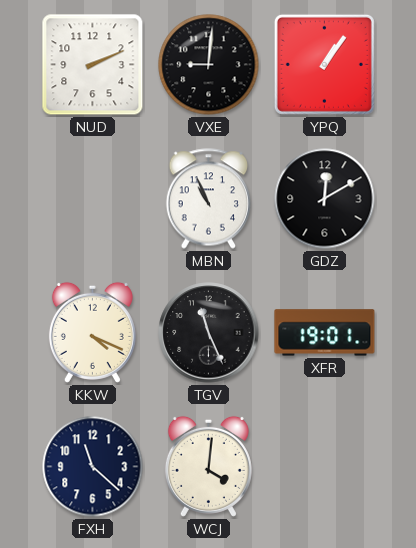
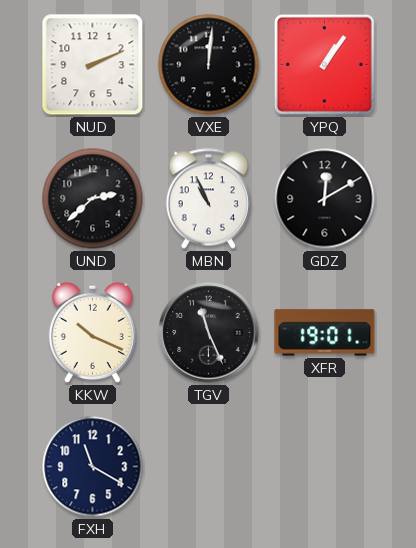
VXE: 9:01 -> 12:01
UND: none -> 2:38
KKW: 4:19 -> 10:19
FXH: 11:22 -> 11:20
WCJ: 4:01 -> none
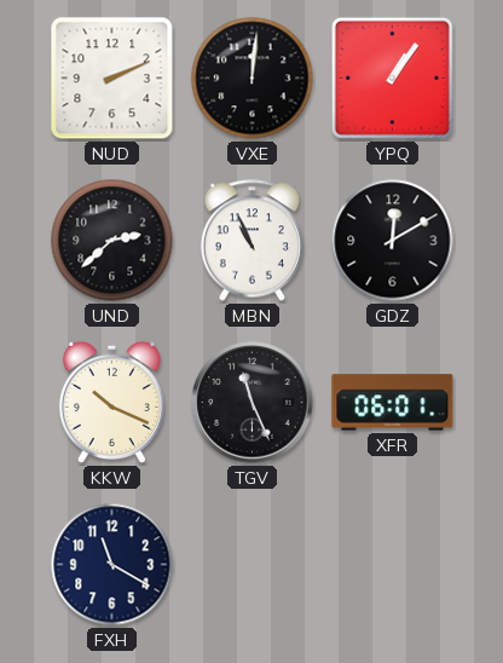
XFR: 19:01 -> 06:01
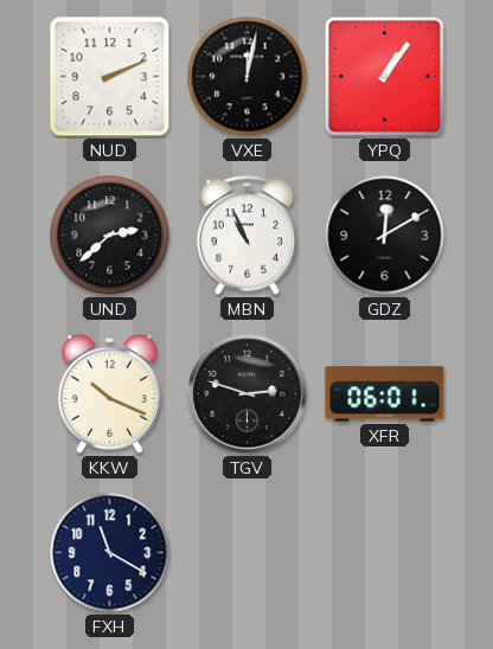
VXE: 12:01 -> 12:02
TGV: 11:26 -> 2:48
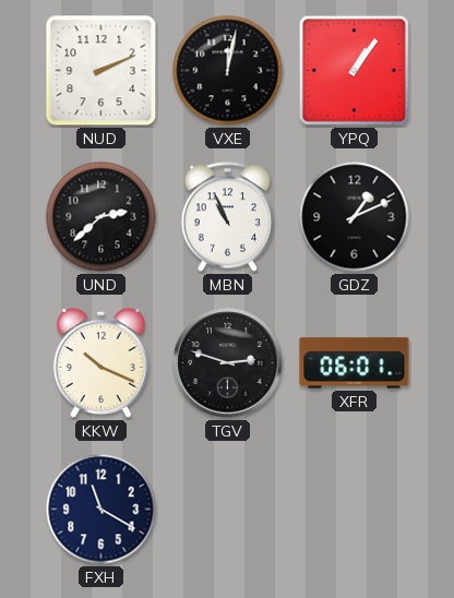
GDZ: 12:10 -> 1:11
